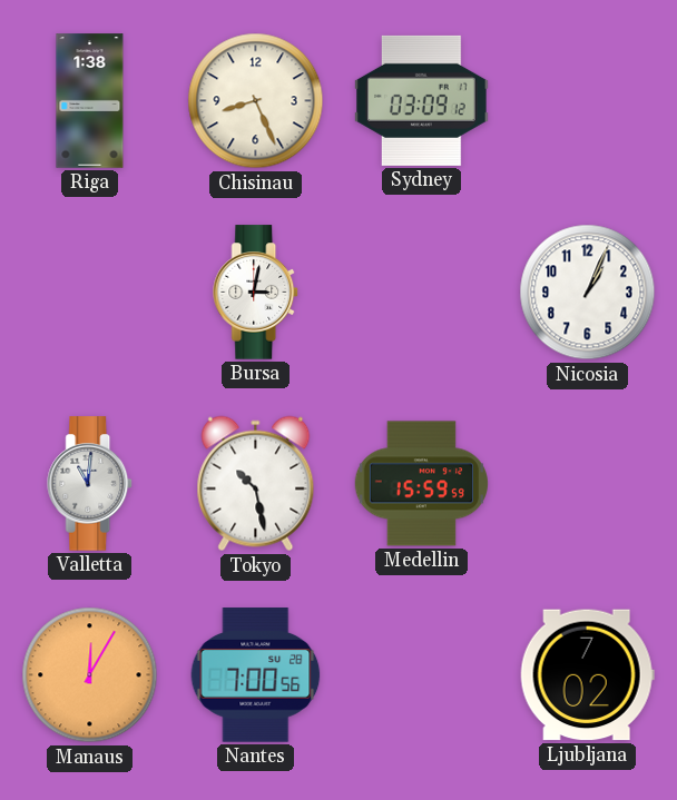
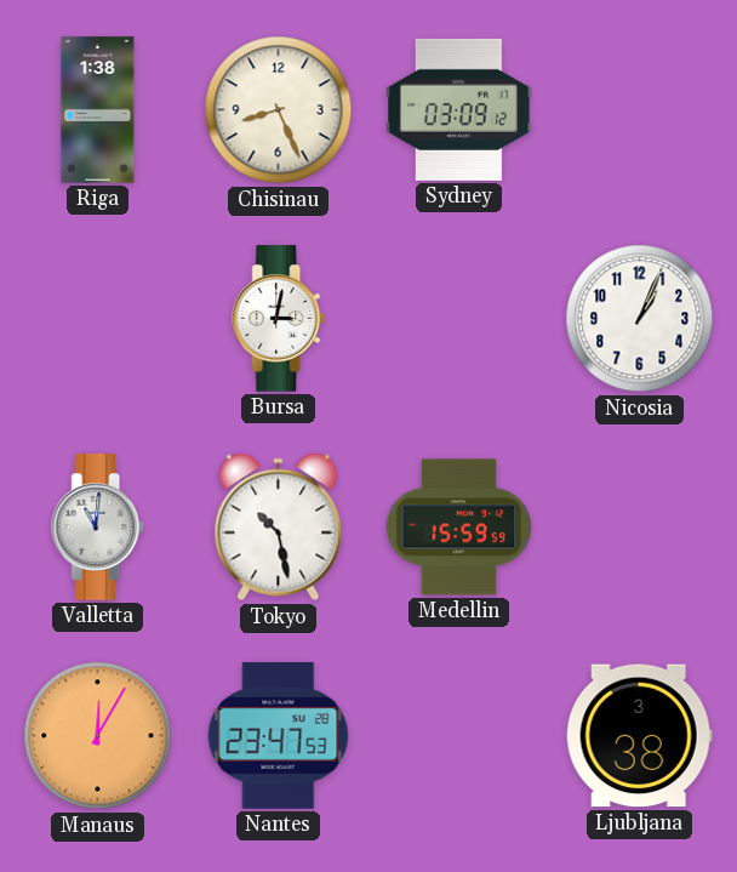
Nantes: 7:00 -> 23:47
Ljubljana: 7:02 -> 3:38
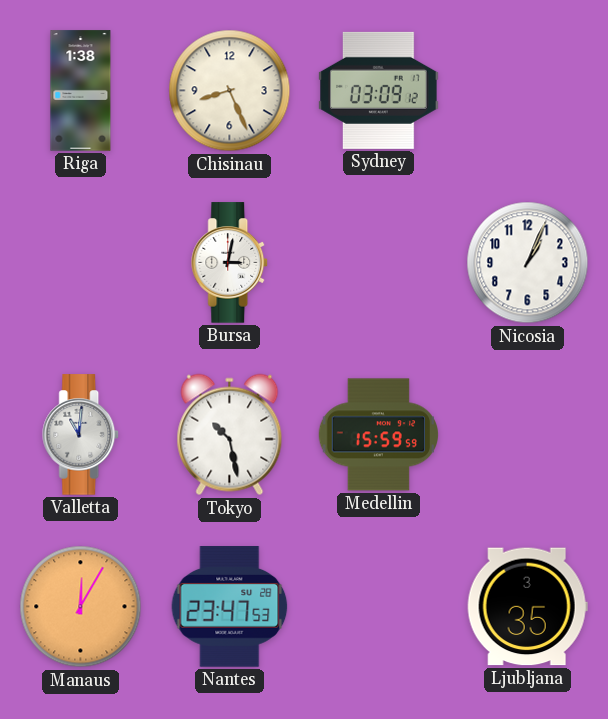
Ljubljana: 3:38 -> 3:35
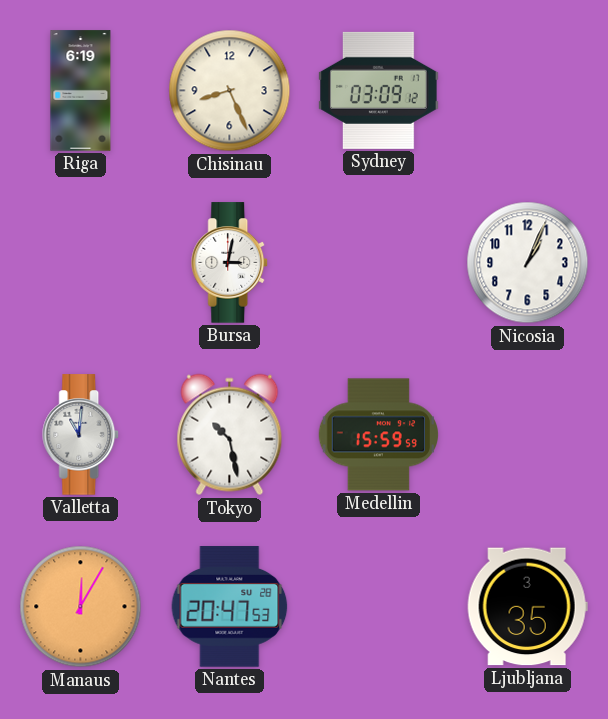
Riga: 1:38 -> 6:19
Nantes: 23:47 -> 20:47
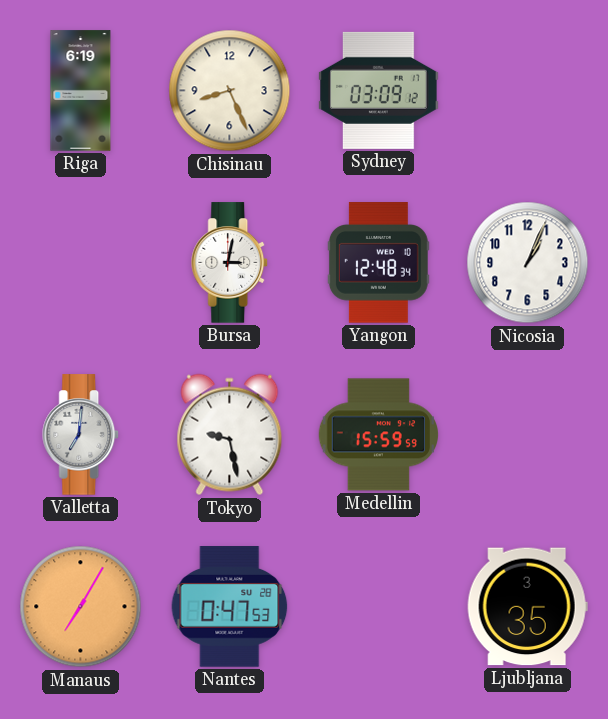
Yangon: none -> 12:48
Valletta: 11:01 -> 7:01
Tokyo: 10:28 -> 9:28
Manaus: 12:05 -> 7:05
Nantes: 20:47 -> 0:47
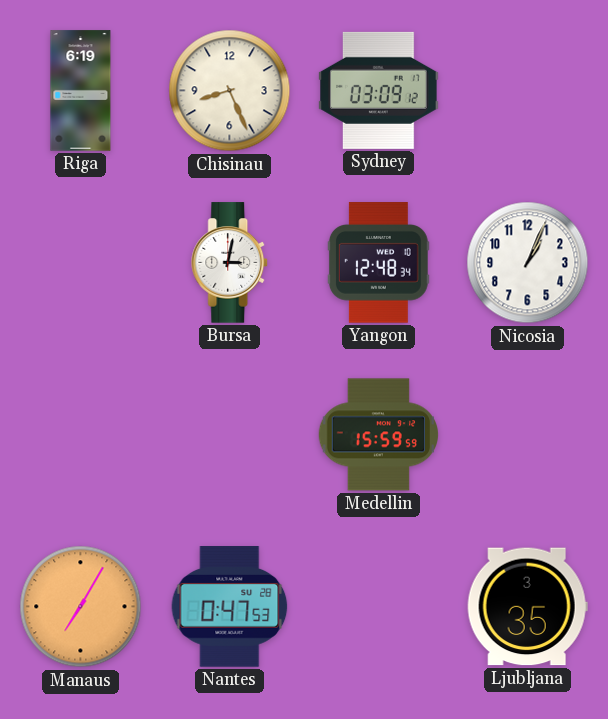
Valletta: 7:01 -> none
Tokyo: 9:28 -> none
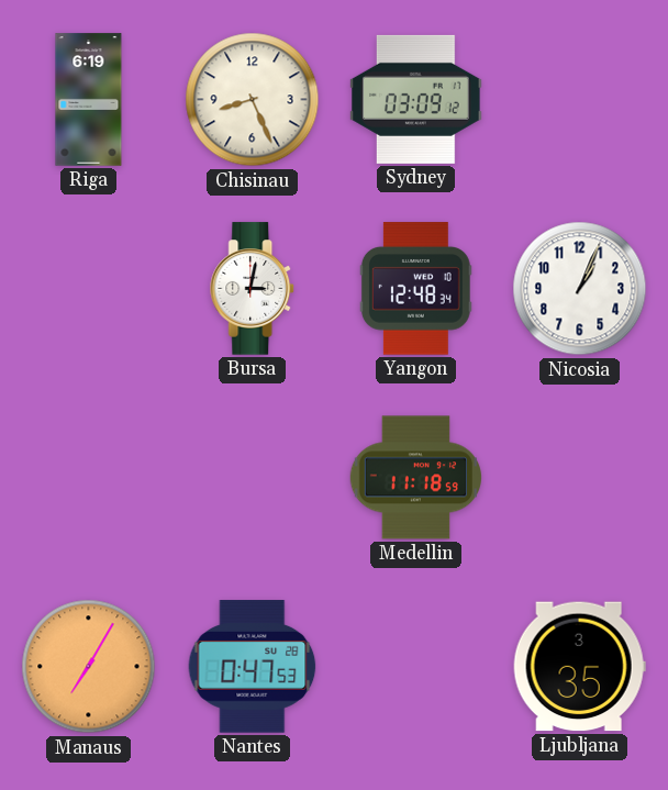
Medellin: 15:59 -> 11:18
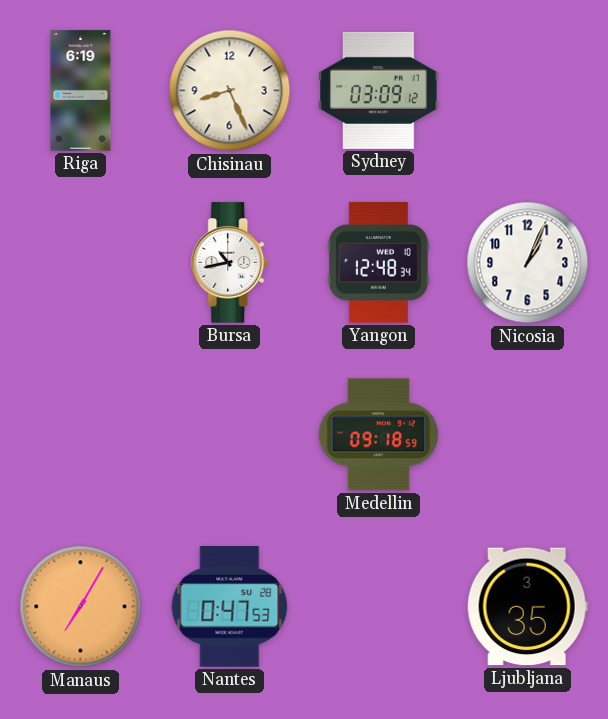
Bursa: 3:02 -> 10:43
Medellin: 11:18 -> 09:18
